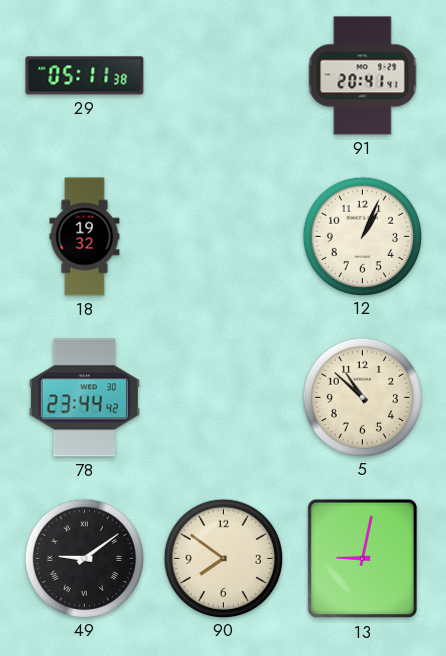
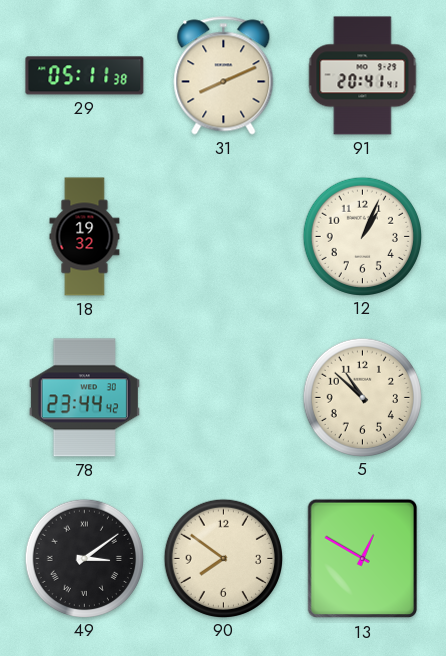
31: none -> 8:11
49: 9:09 -> 3:09
13: 9:02 -> 12:50
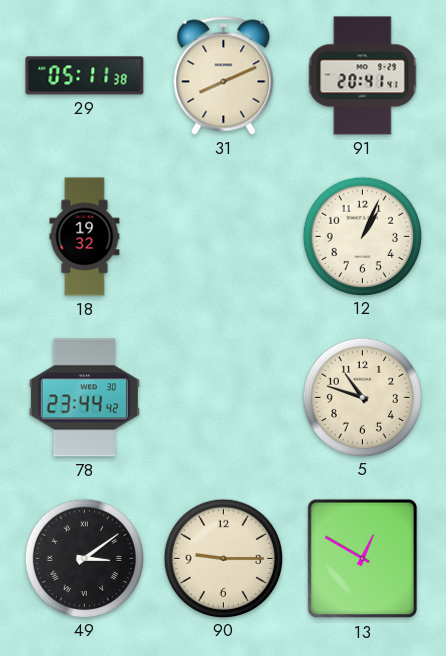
5: 10:52 -> 10:48
90: 7:51 -> 9:15
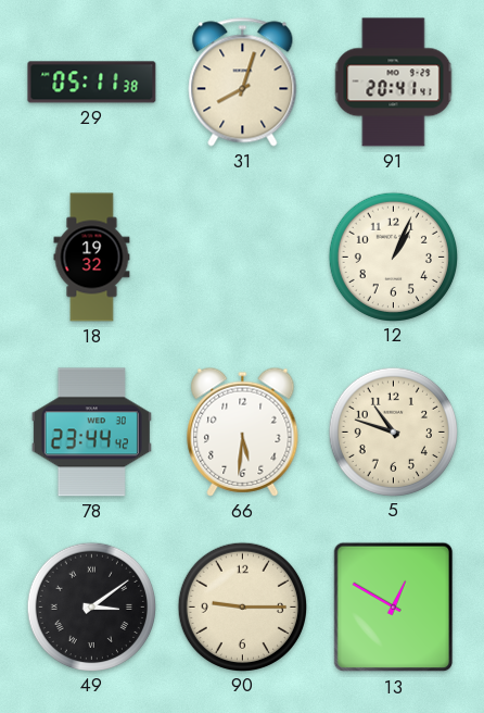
31: 8:11 -> 8:03
66: none -> 5:31
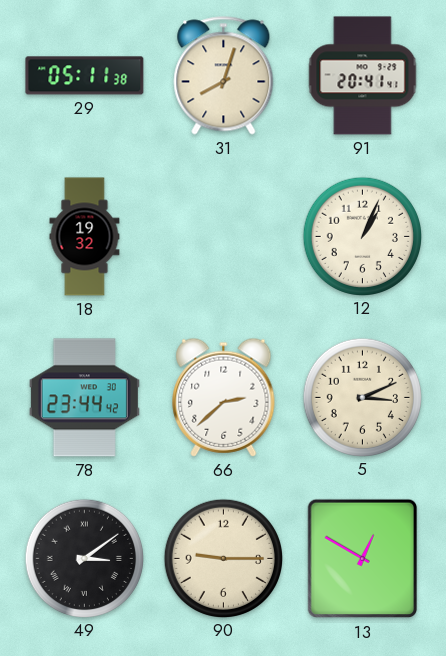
66: 5:31 -> 2:38
5: 10:48 -> 3:11
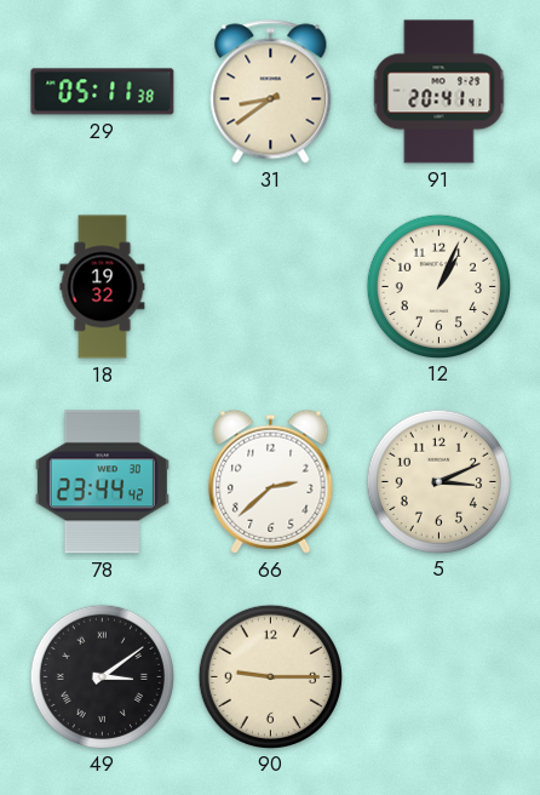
31: 8:03 -> 8:39
13: 12:50 -> none
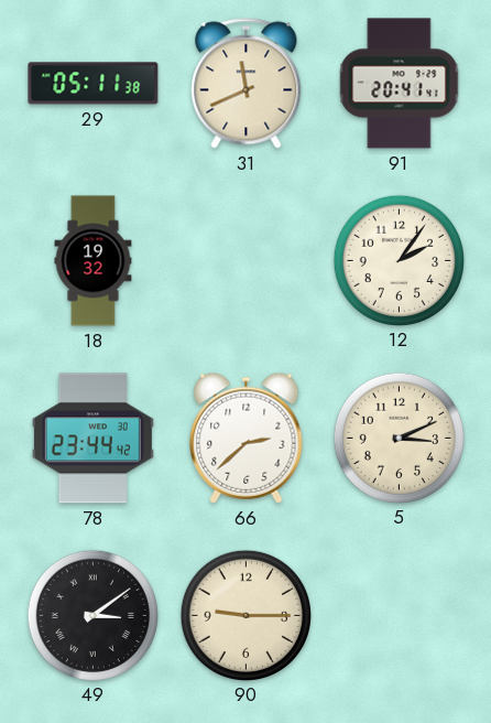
31: 8:39 -> 11:41
12: 1:04 -> 2:06
